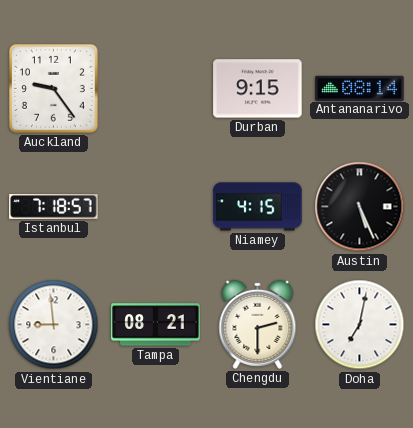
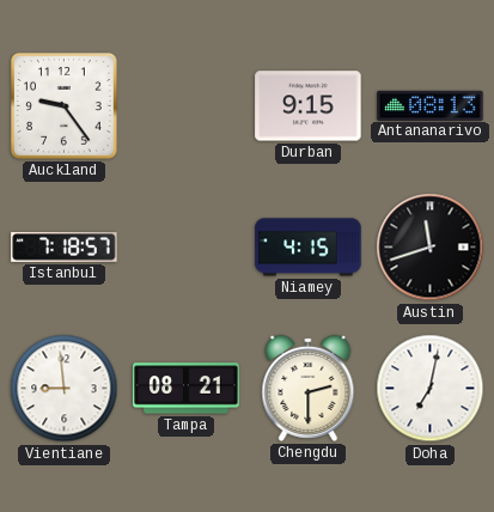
Antananarivo: 08:14 -> 08:13
Austin: 5:26 -> 11:42
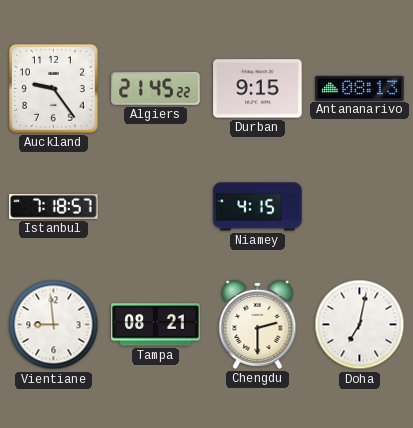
Algiers: none -> 21:45
Austin: 11:42 -> none
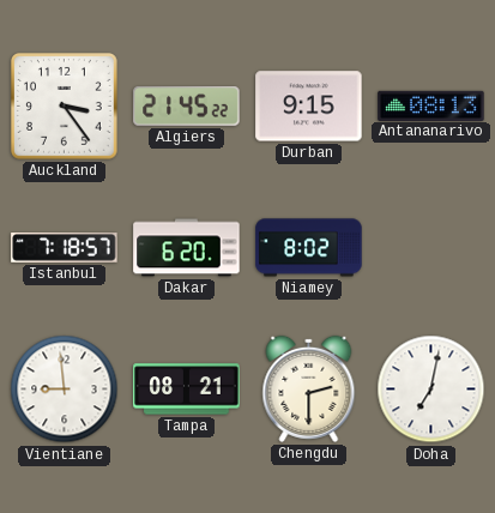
Auckland: 9:24 -> 3:24
Dakar: none -> 6:20
Niamey: 4:15 -> 8:02
